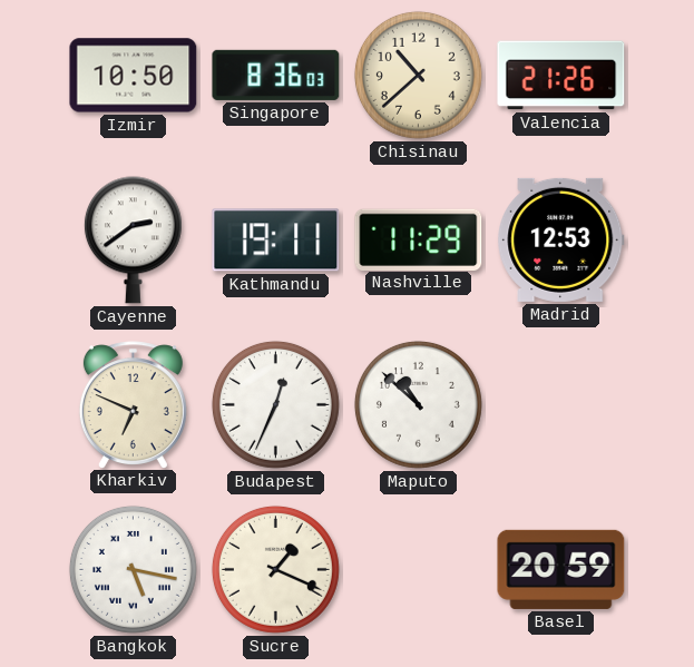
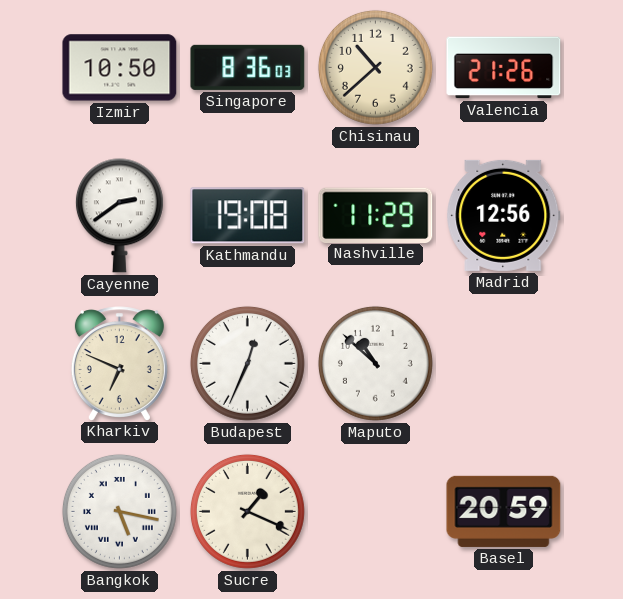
Kathmandu: 19:11 -> 19:08
Madrid: 12:53 -> 12:56
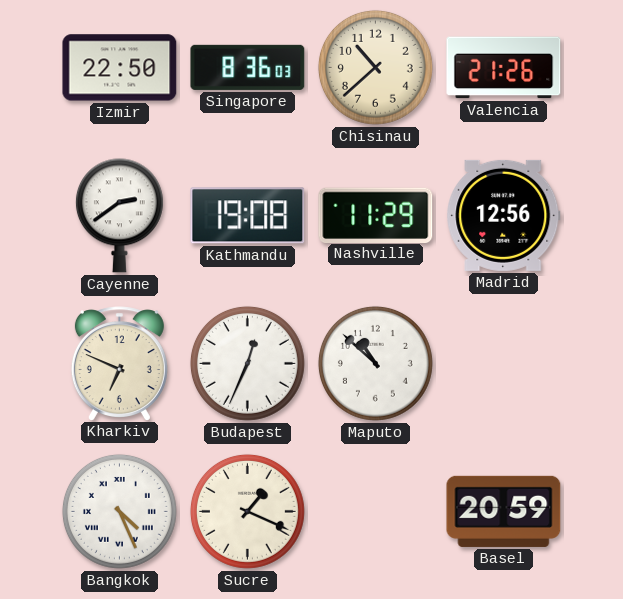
Izmir: 10:50 -> 22:50
Bangkok: 5:17 -> 4:26
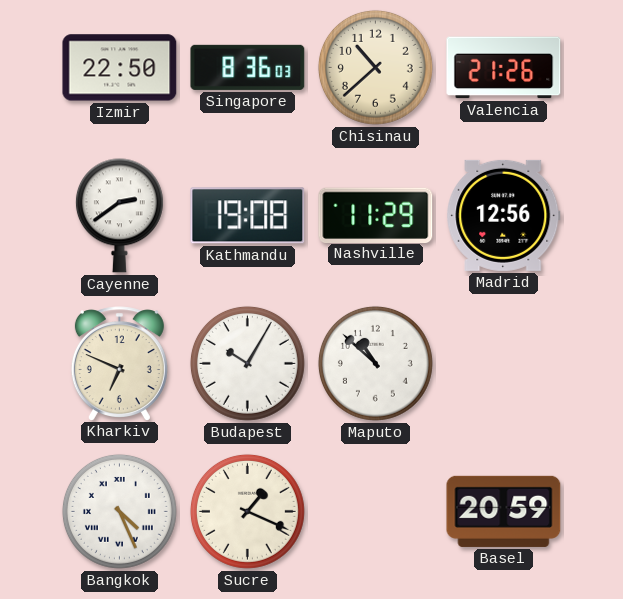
Budapest: 12:34 -> 10:05
